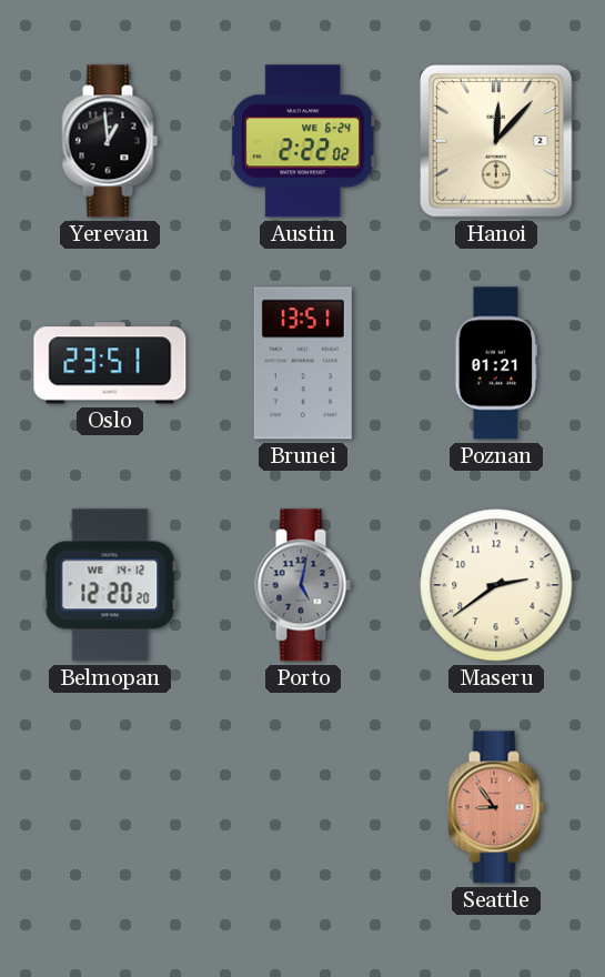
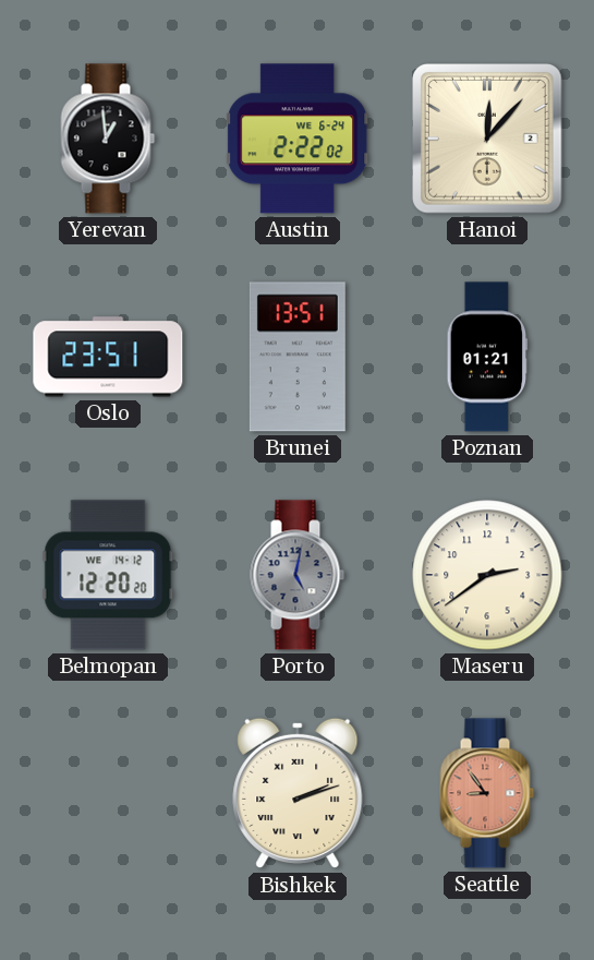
Bishkek: none -> 2:12
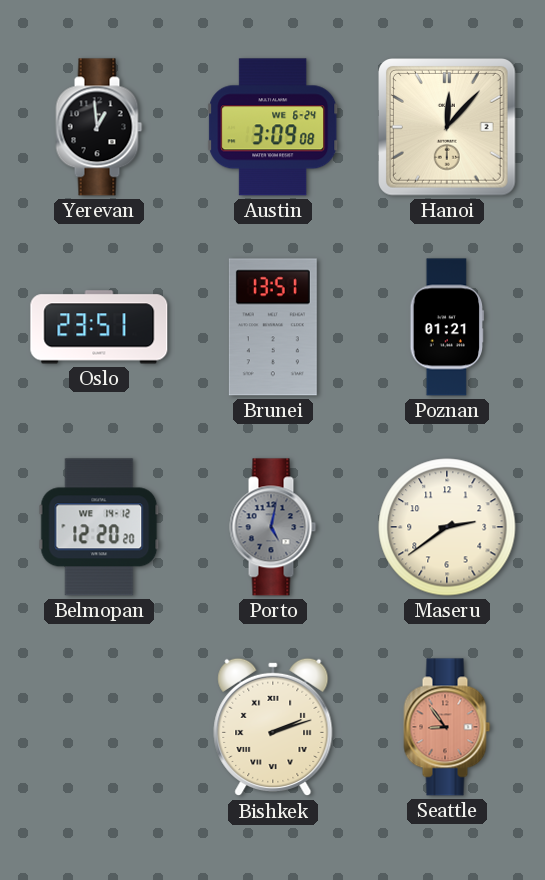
Austin: 2:22 -> 3:09
